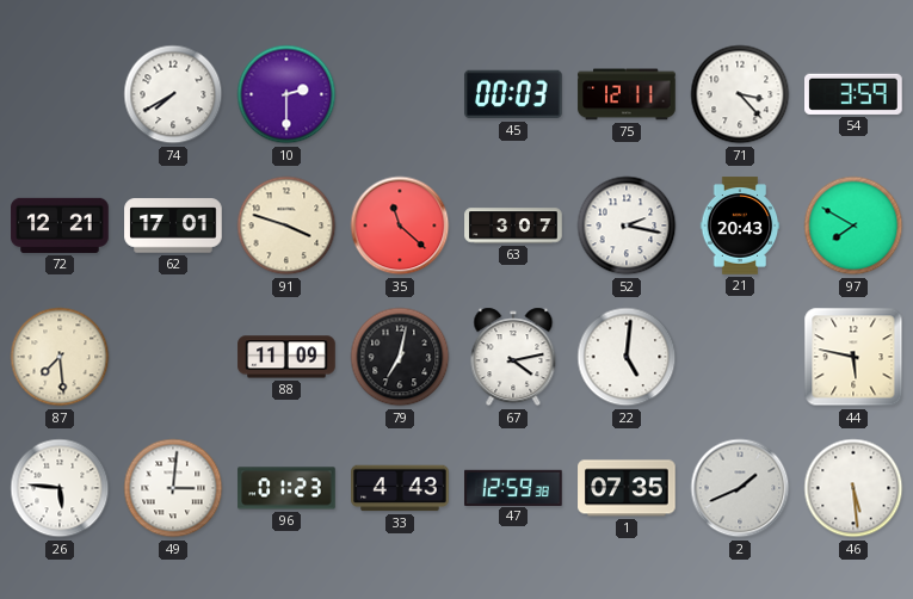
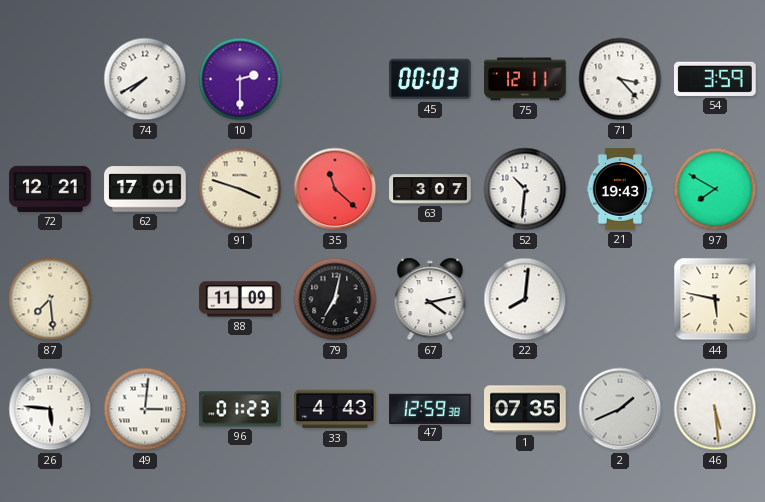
52: 2:17 -> 10:31
21: 20:43 -> 19:43
22: 5:01 -> 8:01
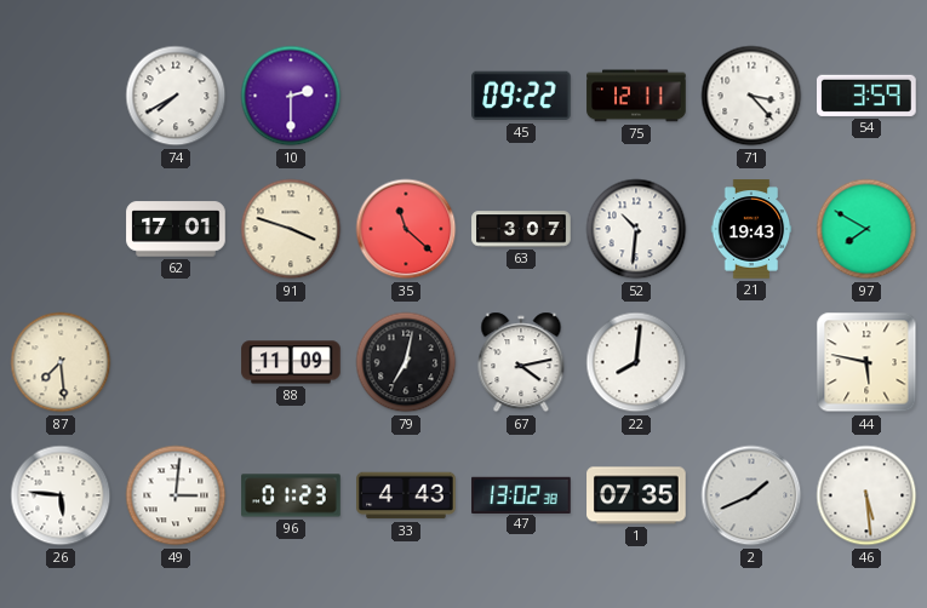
45: 00:03 -> 09:22
72: 12:21 -> none
47: 12:59 -> 13:02
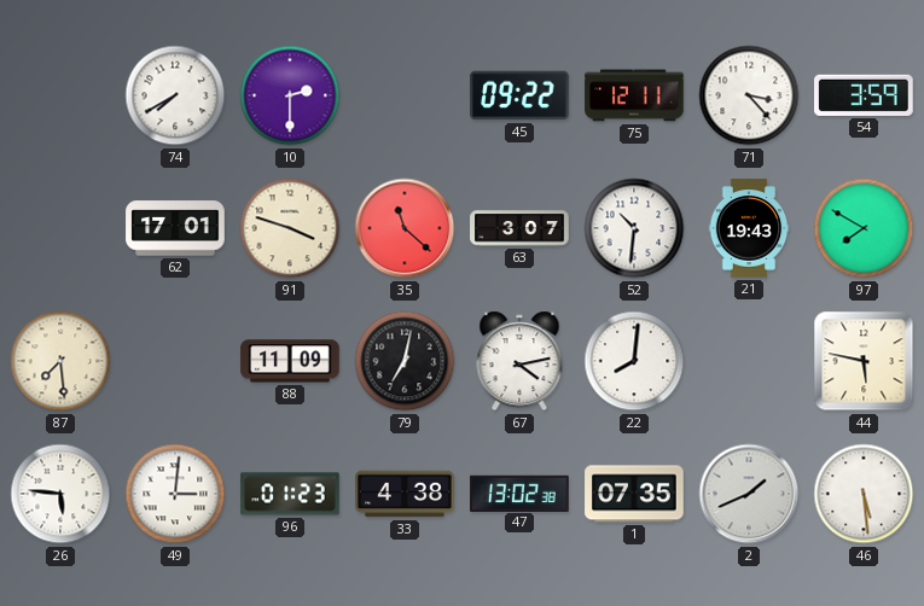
33: 4:43 -> 4:38
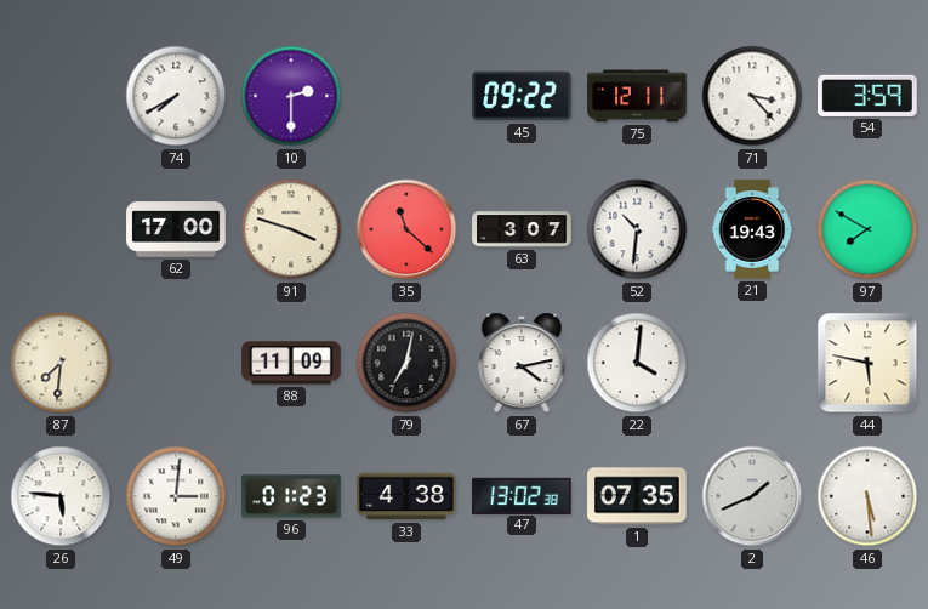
62: 17:01 -> 17:00
87: 7:29 -> 7:31
22: 8:01 -> 4:01
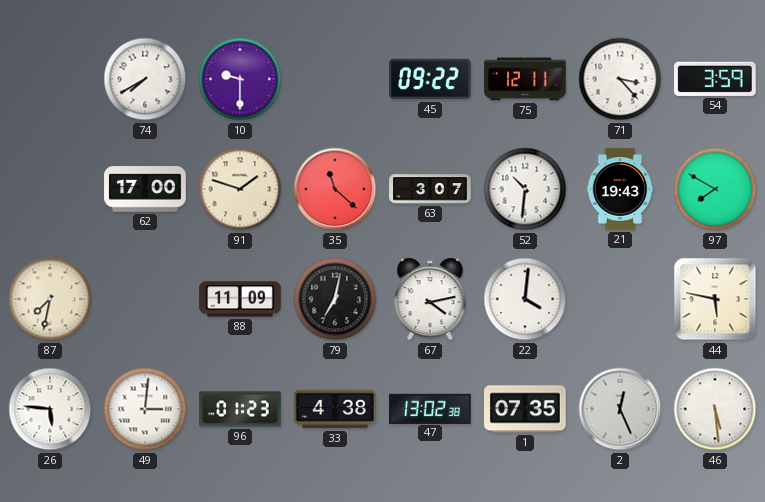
10: 2:30 -> 9:30
91: 3:48 -> 1:48
87: 7:31 -> 7:32
2: 1:41 -> 12:26
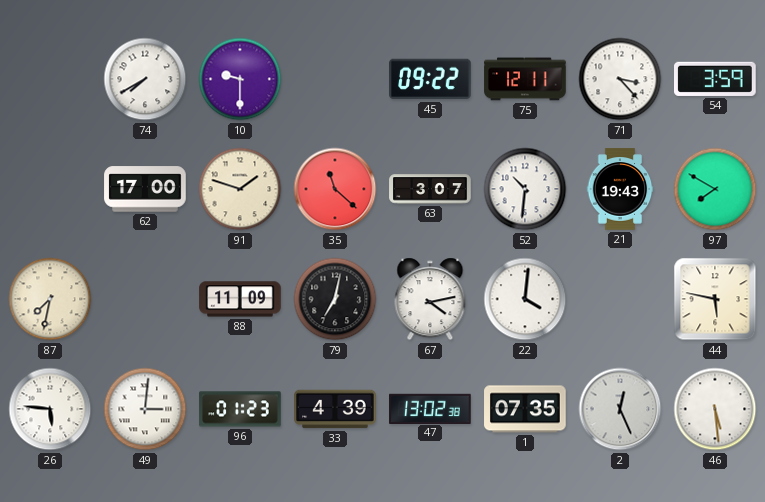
33: 4:38 -> 4:39
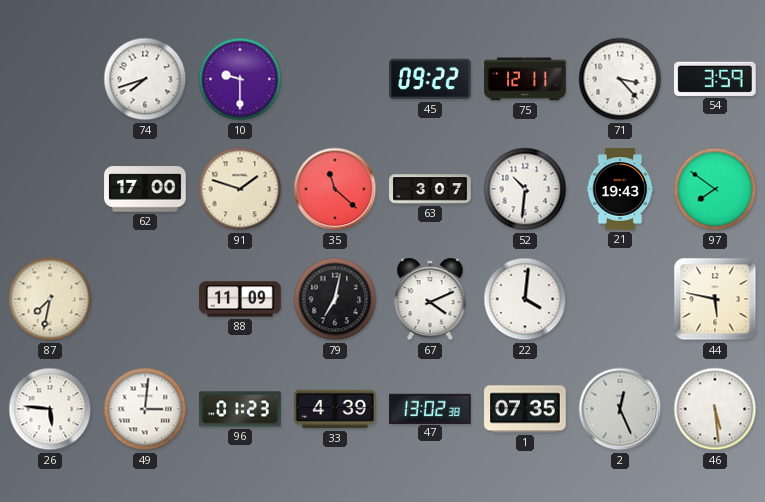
74: 7:40 -> 7:42
97: 7:50 -> 7:51
67: 4:13 -> 4:11
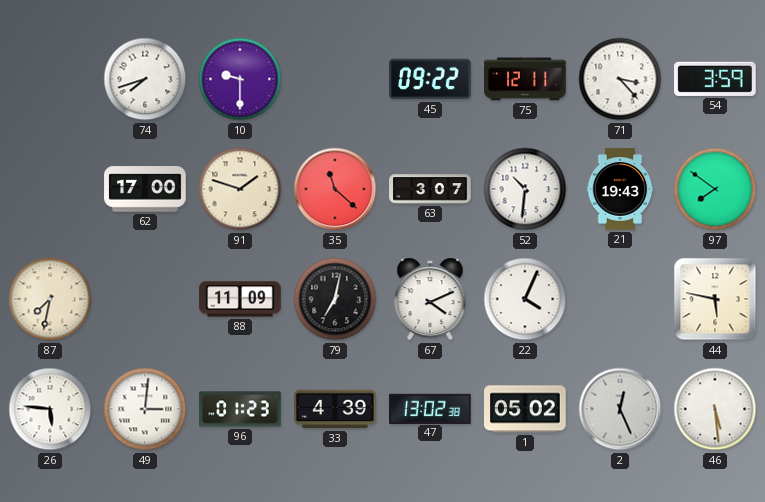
22: 4:01 -> 4:04
1: 07:35 -> 05:02
